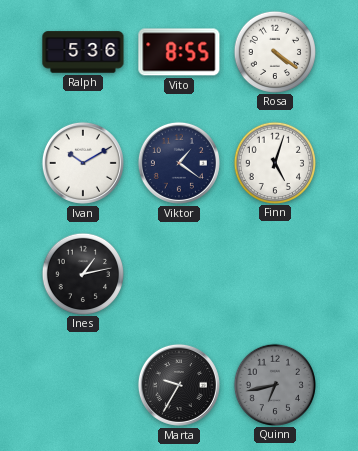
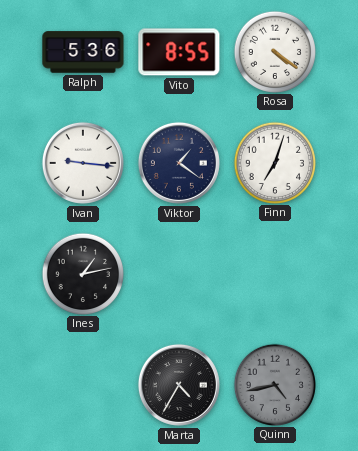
Ivan: 10:10 -> 9:16
Finn: 5:03 -> 7:03
Marta: 9:35 -> 4:35
Quinn: 6:43 -> 4:43
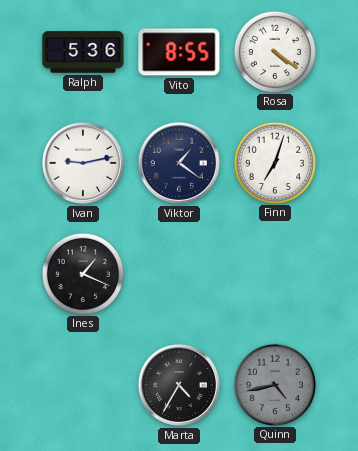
Ivan: 9:16 -> 9:13
Ines: 1:13 -> 1:19
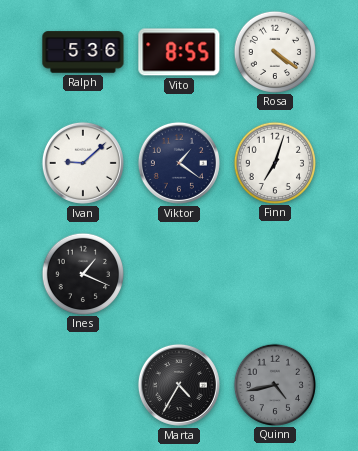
Ivan: 9:13 -> 9:08
